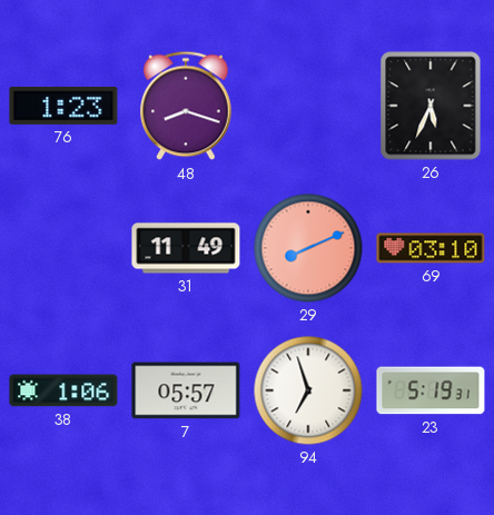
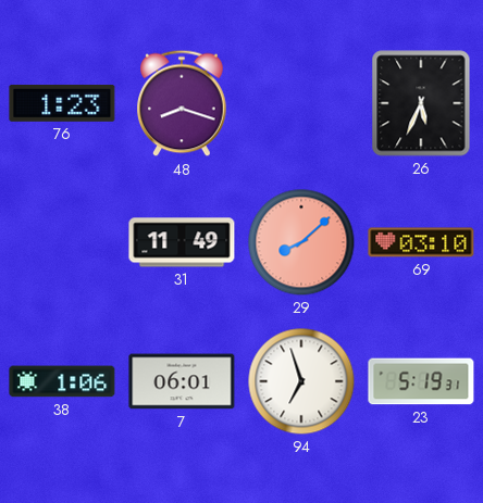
29: 8:11 -> 8:08
7: 05:57 -> 06:01
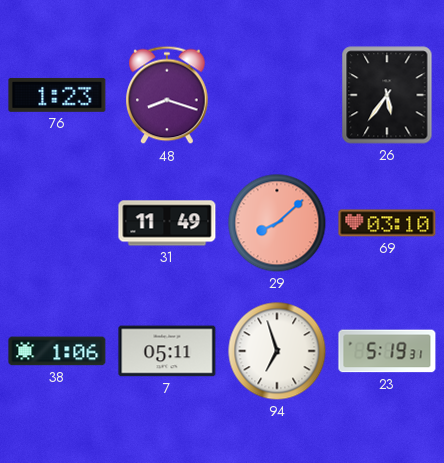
26: 5:34 -> 5:36
7: 06:01 -> 05:11
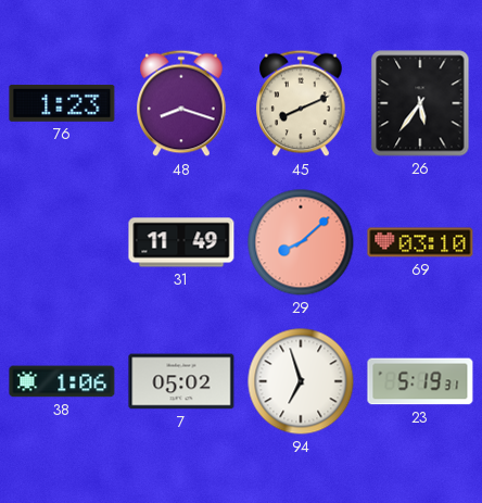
45: none -> 8:11
7: 05:11 -> 05:02
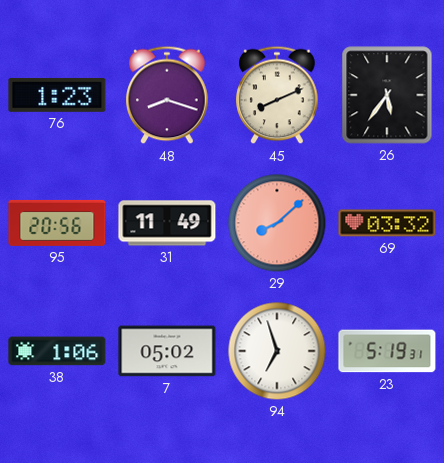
95: none -> 20:56
69: 03:10 -> 03:32
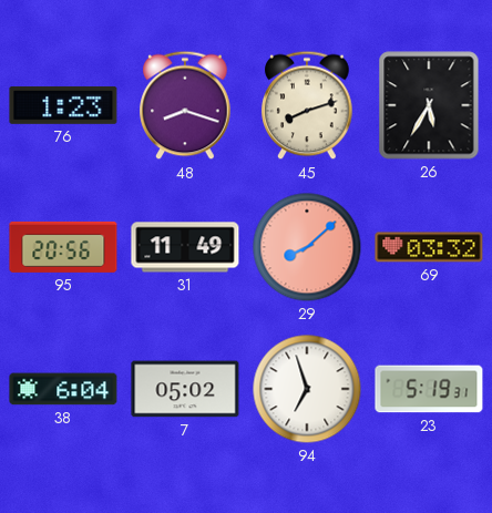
45: 8:11 -> 8:12
26: 5:36 -> 5:35
38: 1:06 -> 6:04
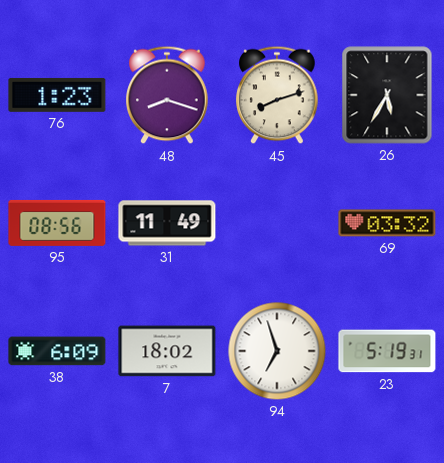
95: 20:56 -> 08:56
29: 8:08 -> none
38: 6:04 -> 6:09
7: 05:02 -> 18:02
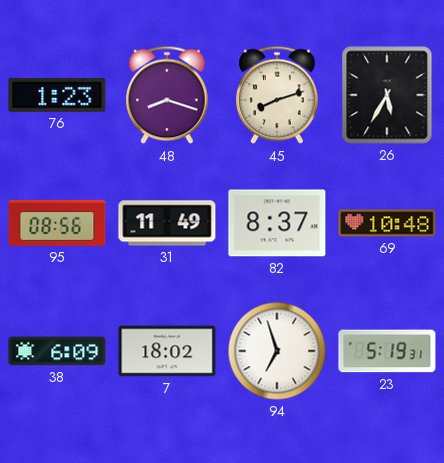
82: none -> 8:37
69: 03:32 -> 10:48
